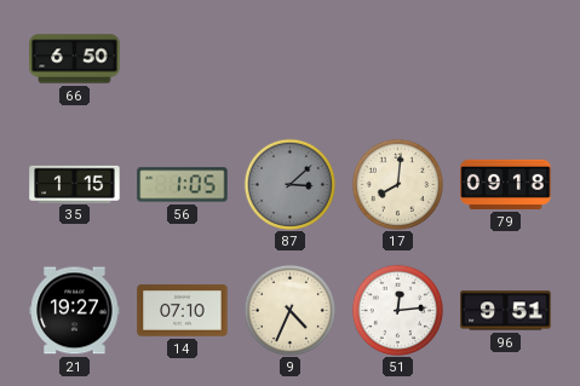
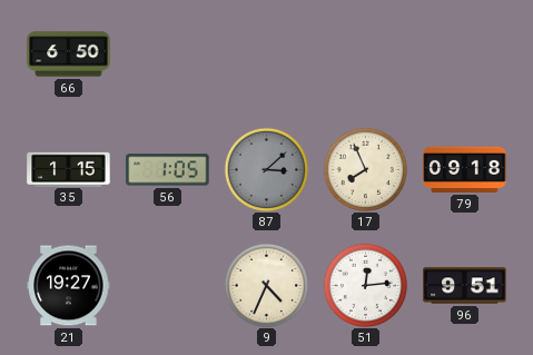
17: 8:01 -> 7:56
14: 07:10 -> none
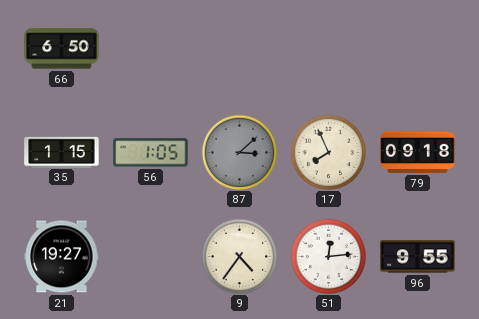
9: 4:34 -> 4:36
96: 9:51 -> 9:55
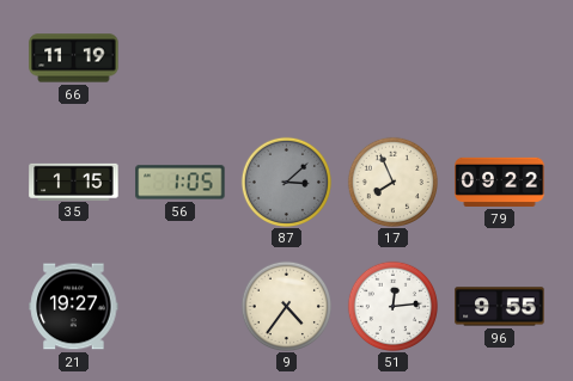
66: 6:50 -> 11:19
79: 09:18 -> 09:22
